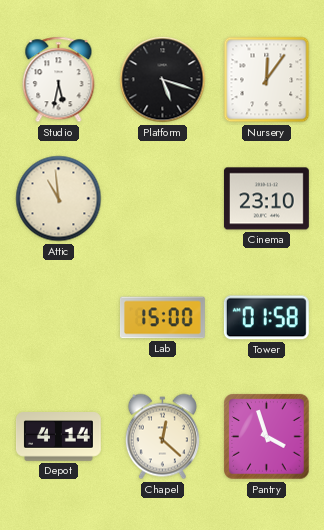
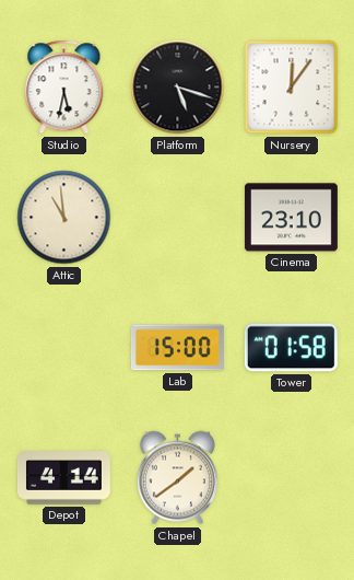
Chapel: 12:22 -> 1:39
Pantry: 3:57 -> none
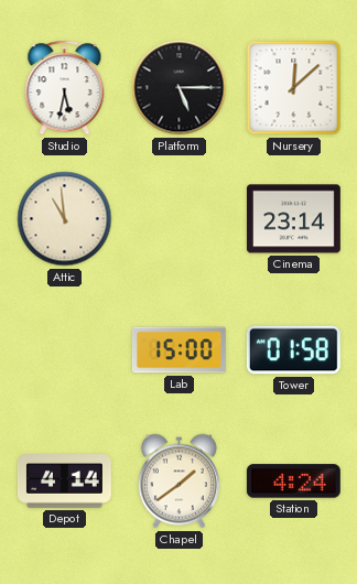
Platform: 5:18 -> 5:15
Nursery: 12:06 -> 12:08
Cinema: 23:10 -> 23:14
Station: none -> 4:24
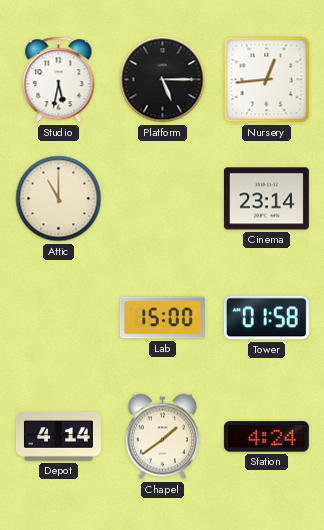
Nursery: 12:08 -> 12:44
Attic: 10:59 -> 11:00
